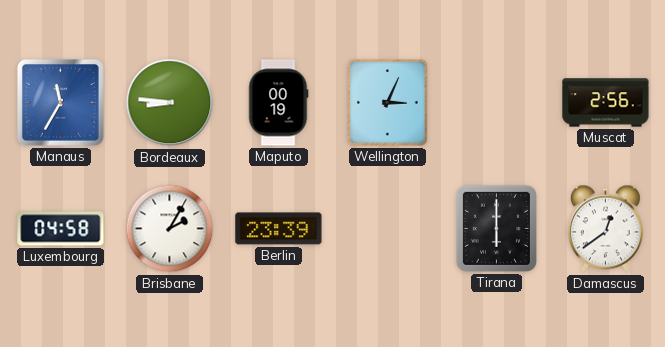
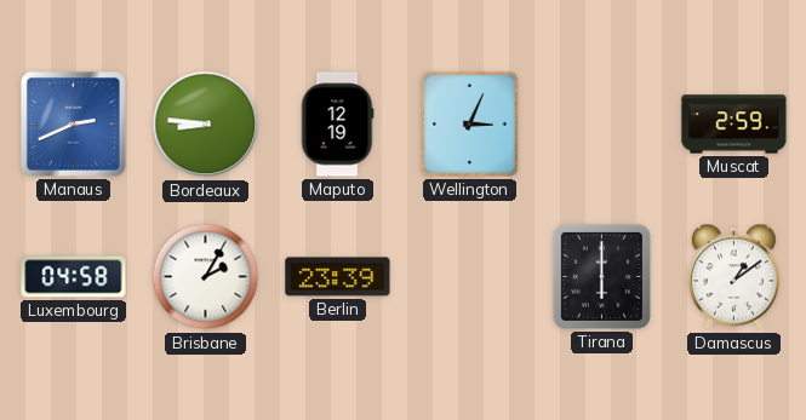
Manaus: 11:35 -> 2:41
Maputo: 00:19 -> 12:19
Muscat: 2:56 -> 2:59
Damascus: 12:39 -> 1:09
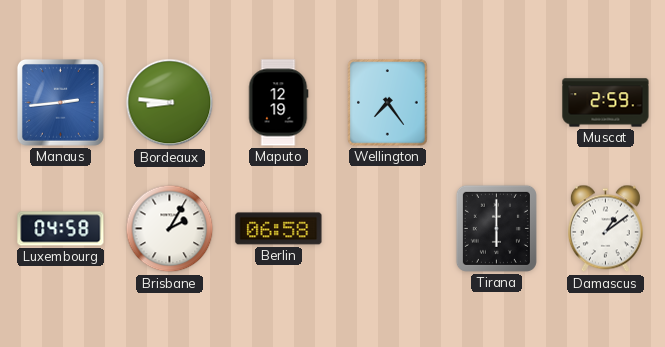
Manaus: 2:41 -> 2:44
Wellington: 3:04 -> 7:24
Berlin: 23:39 -> 06:58
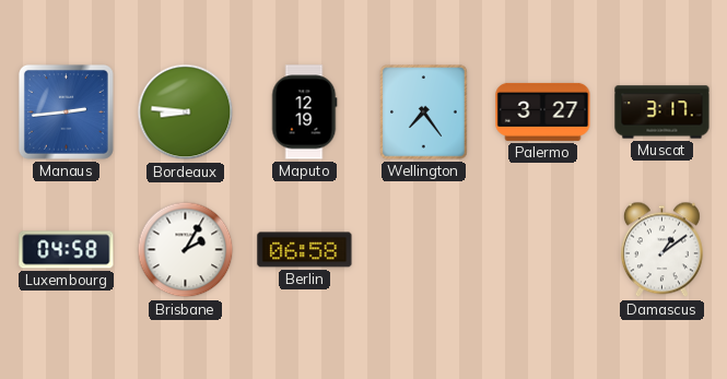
Palermo: none -> 3:27
Muscat: 2:59 -> 3:17
Tirana: 6:00 -> none
